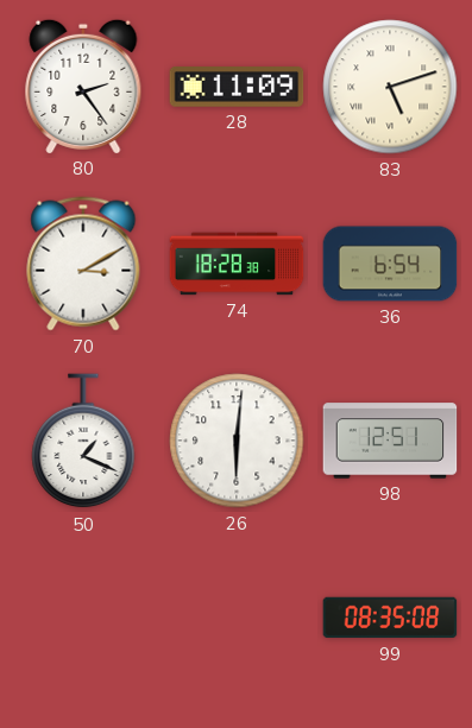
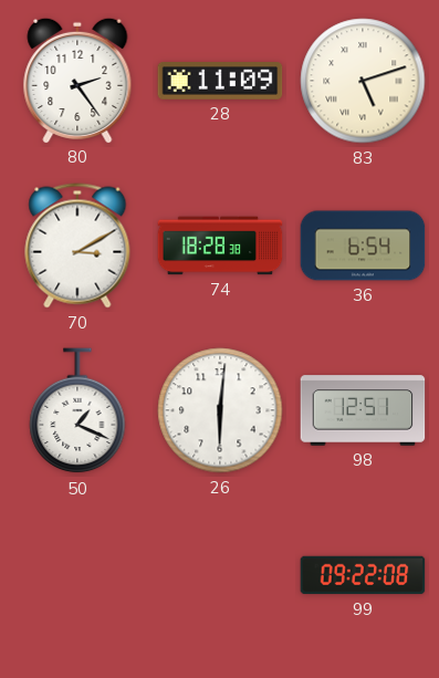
99: 08:35 -> 09:22
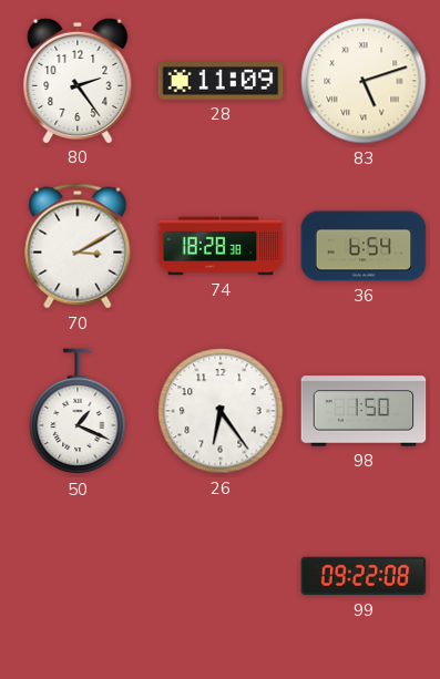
26: 6:01 -> 6:24
98: 12:51 -> 1:50
